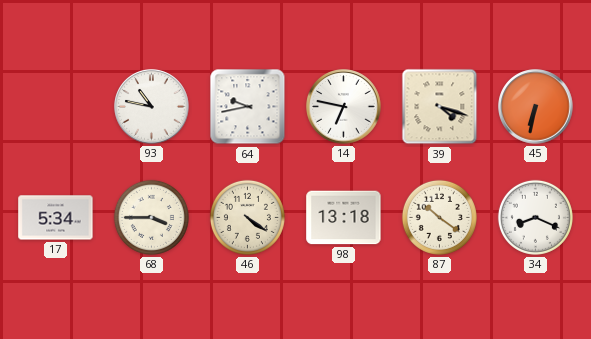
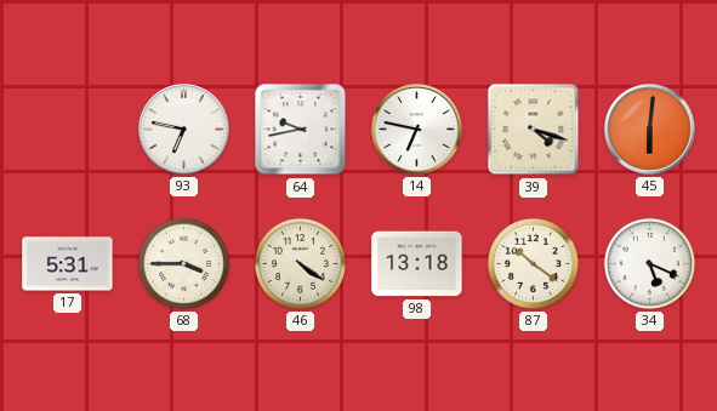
93: 10:47 -> 6:47
45: 6:32 -> 6:01
17: 5:34 -> 5:31
34: 8:19 -> 5:19
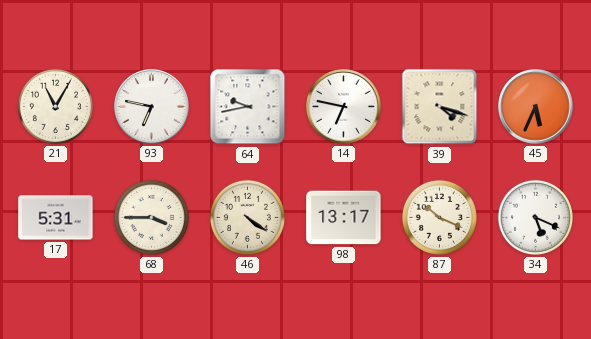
21: none -> 11:05
45: 6:01 -> 5:34
98: 13:18 -> 13:17
87: 10:21 -> 10:19
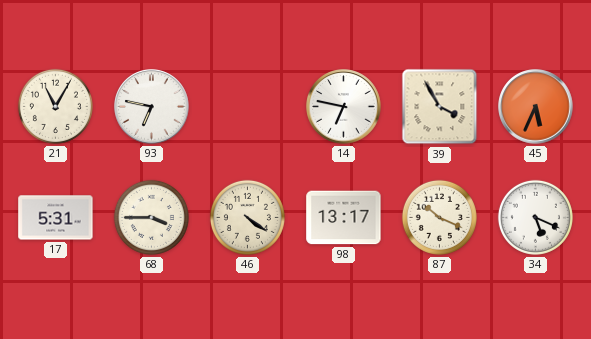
64: 9:43 -> none
39: 4:18 -> 3:55
